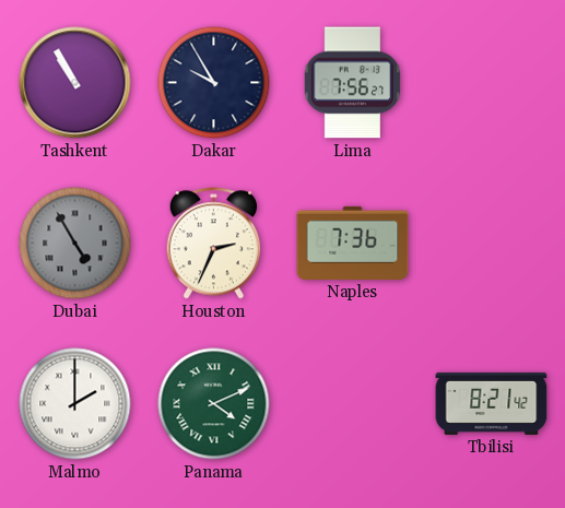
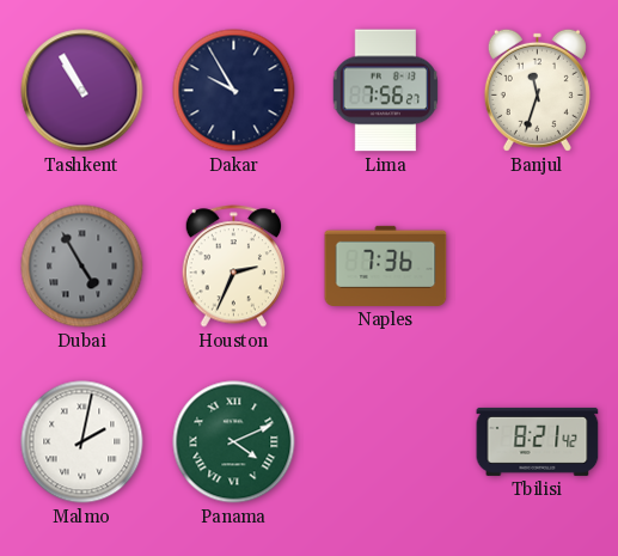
Banjul: none -> 11:33
Malmo: 2:00 -> 2:02
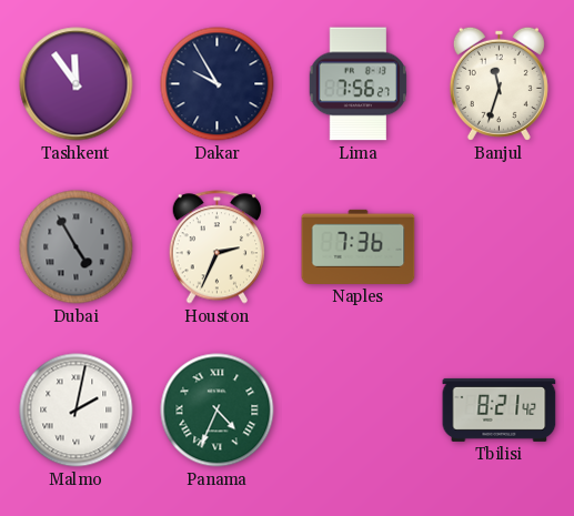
Tashkent: 10:55 -> 11:54
Panama: 4:11 -> 4:34
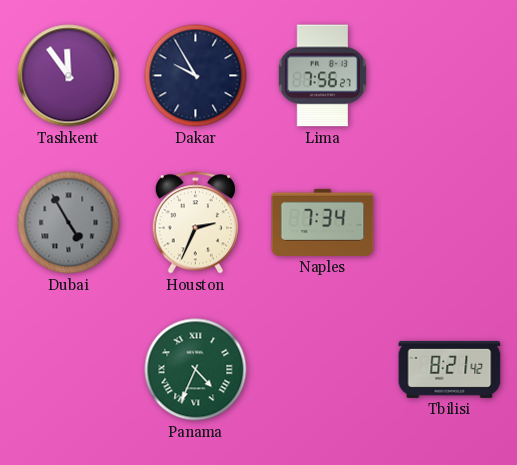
Banjul: 11:33 -> none
Naples: 7:36 -> 7:34
Malmo: 2:02 -> none
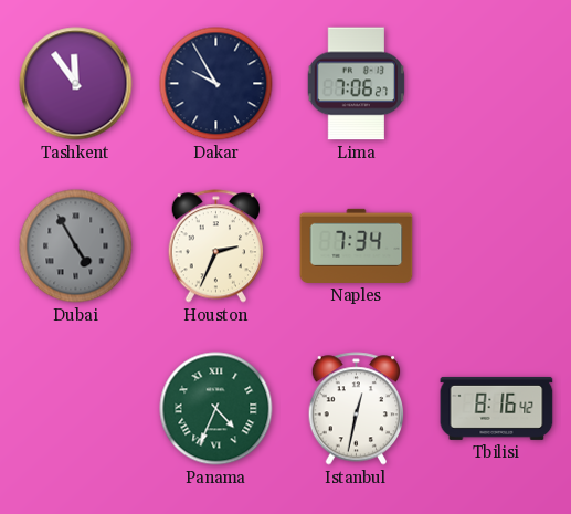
Lima: 7:56 -> 7:06
Istanbul: none -> 12:32
Tbilisi: 8:21 -> 8:16
